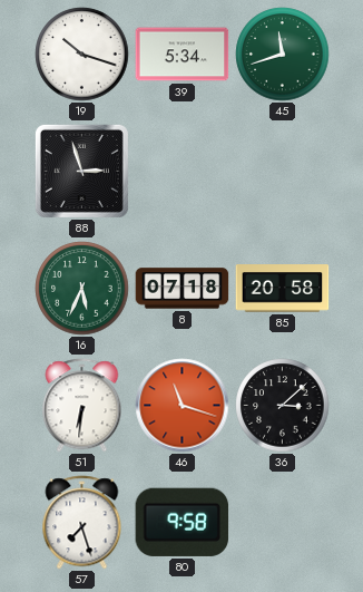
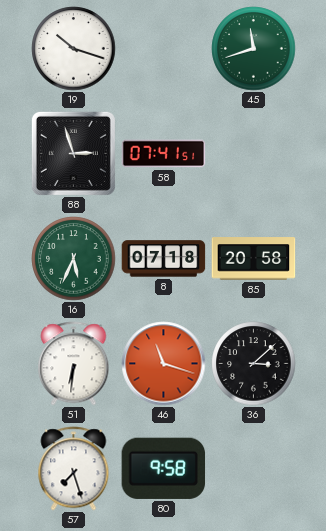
39: 5:34 -> none
58: none -> 07:41
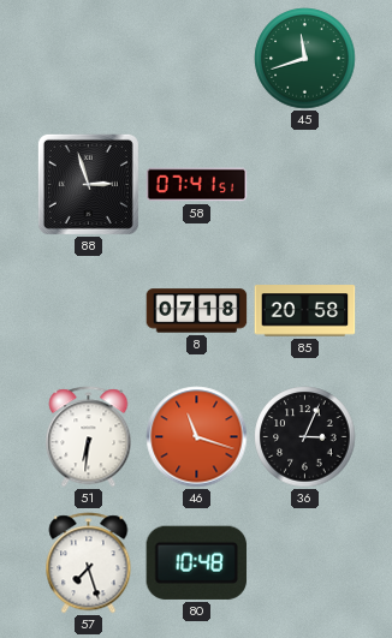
19: 10:18 -> none
16: 5:34 -> none
36: 3:08 -> 3:04
80: 9:58 -> 10:48
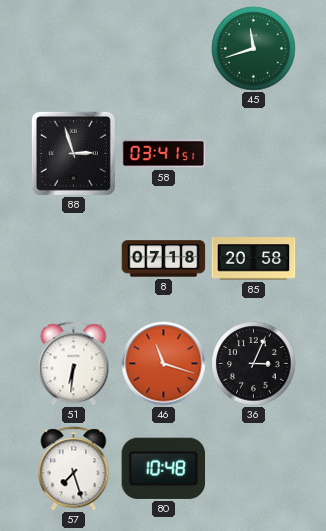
58: 07:41 -> 03:41
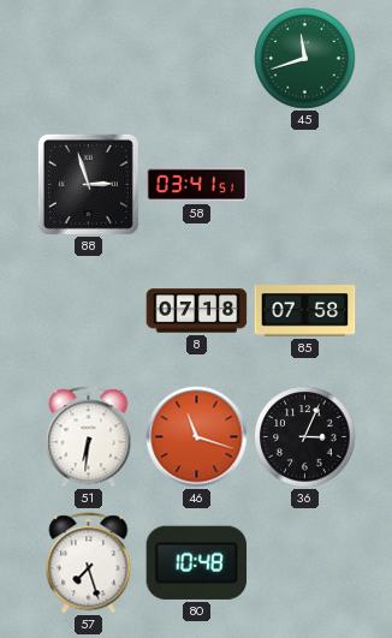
85: 20:58 -> 07:58
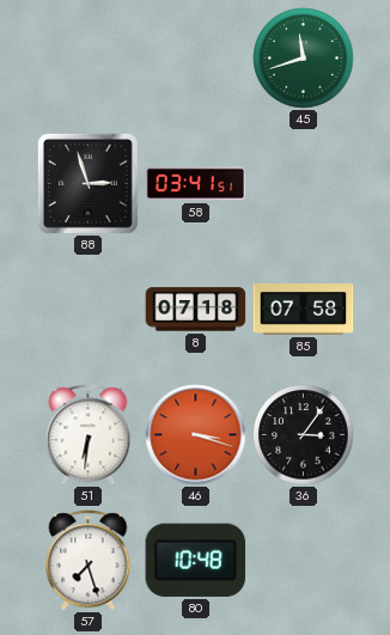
46: 11:18 -> 3:18
36: 3:04 -> 3:06
